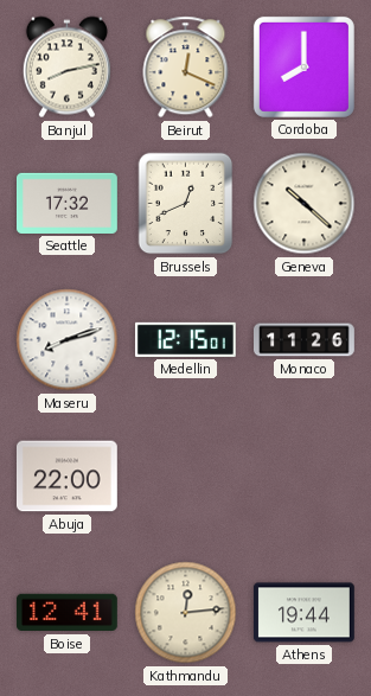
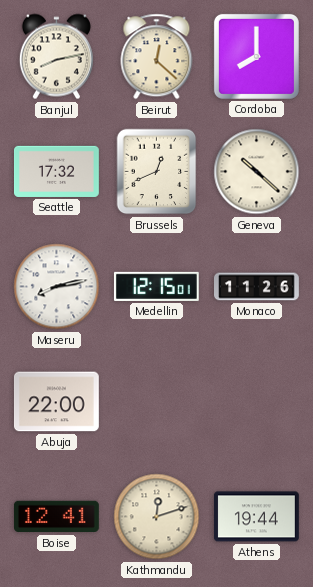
Beirut: 12:19 -> 12:22
Maseru: 8:12 -> 8:13
Kathmandu: 12:14 -> 12:12
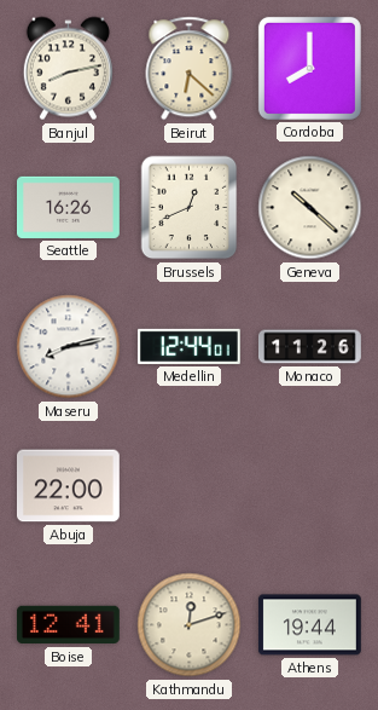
Beirut: 12:22 -> 6:22
Seattle: 17:32 -> 16:26
Medellin: 12:15 -> 12:44
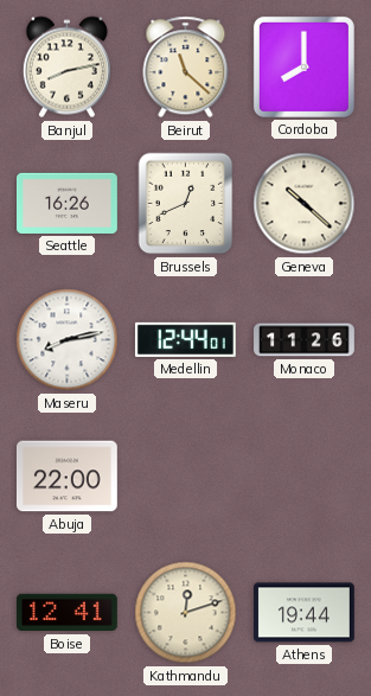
Beirut: 6:22 -> 11:22
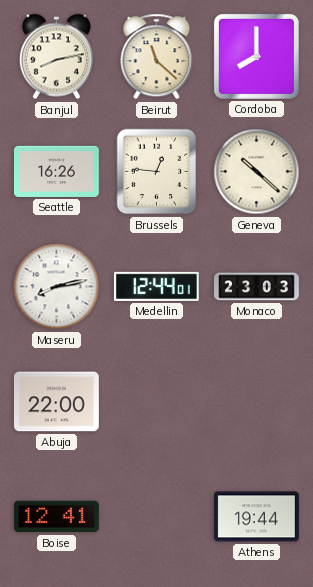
Brussels: 12:41 -> 12:46
Monaco: 11:26 -> 23:03
Kathmandu: 12:12 -> none
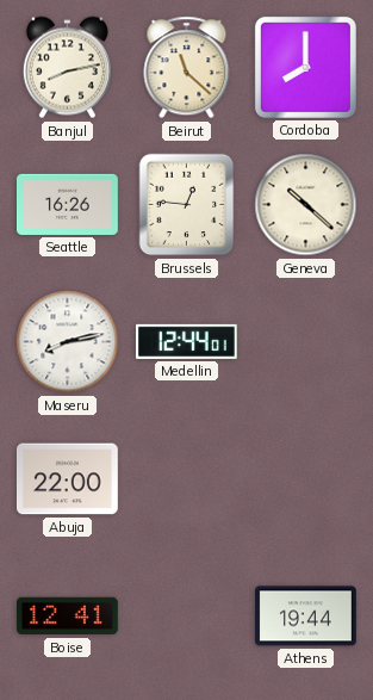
Monaco: 23:03 -> none
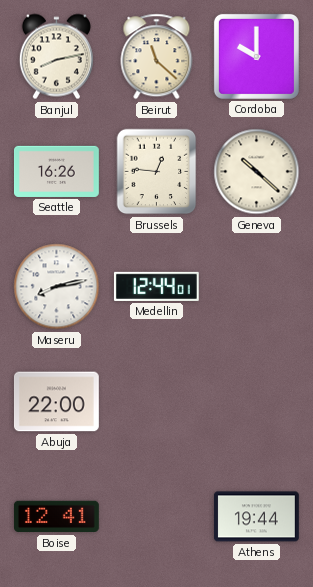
Cordoba: 8:00 -> 10:00
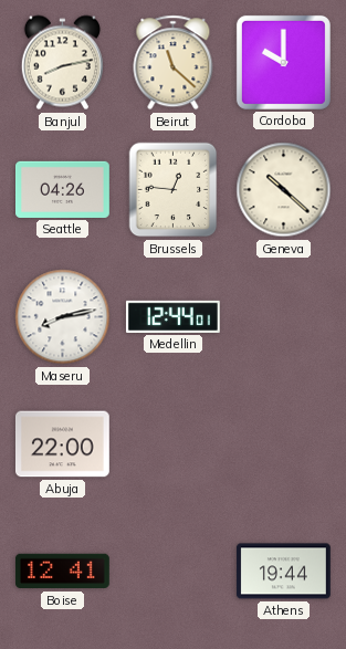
Seattle: 16:26 -> 04:26
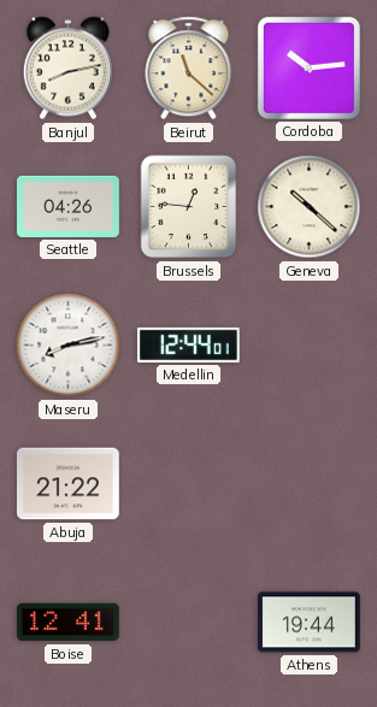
Cordoba: 10:00 -> 10:14
Abuja: 22:00 -> 21:22
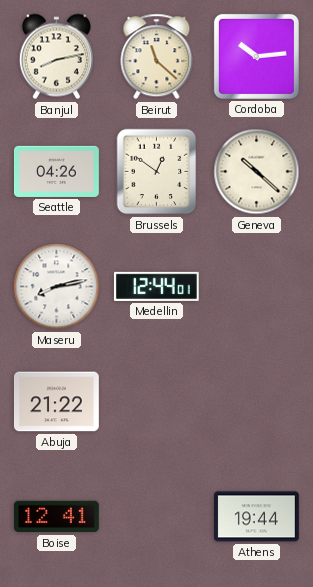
Brussels: 12:46 -> 12:51
